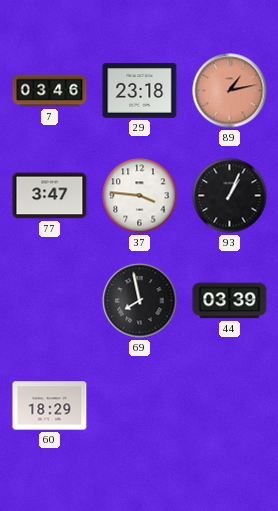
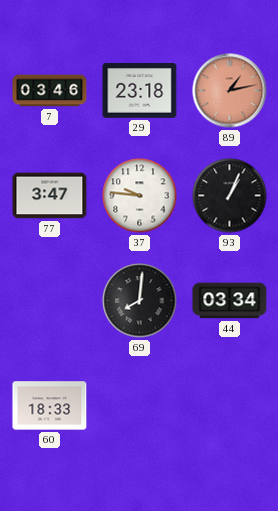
37: 3:46 -> 9:46
69: 7:58 -> 8:01
44: 03:39 -> 03:34
60: 18:29 -> 18:33
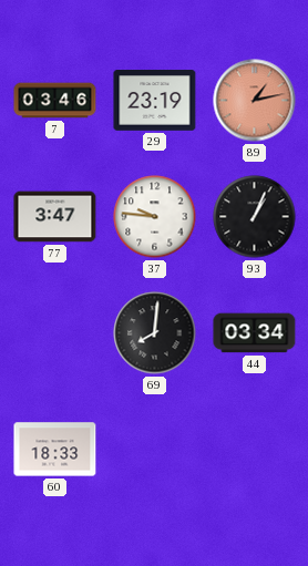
29: 23:18 -> 23:19
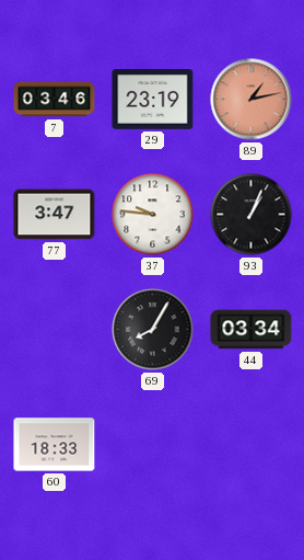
69: 8:01 -> 8:05
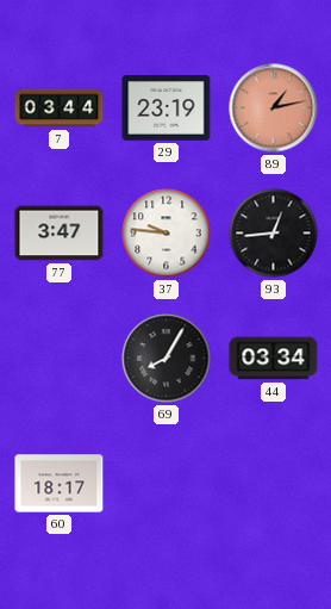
7: 03:46 -> 03:44
93: 1:04 -> 12:44
60: 18:33 -> 18:17
